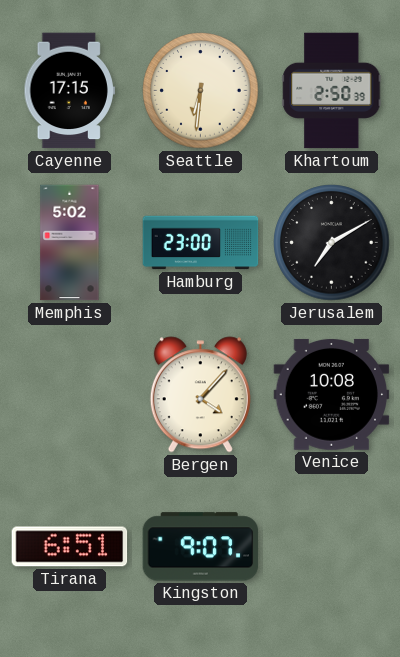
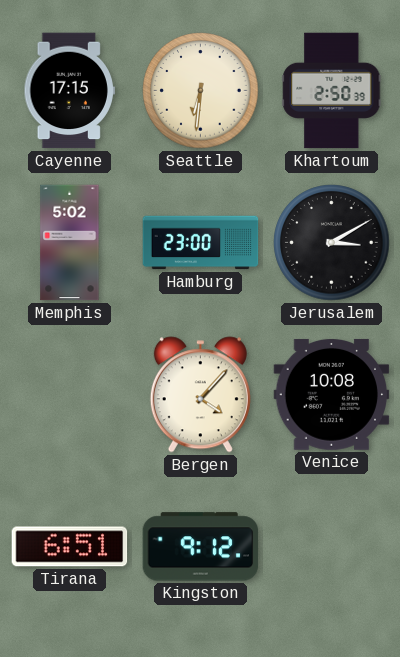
Jerusalem: 7:10 -> 3:10
Kingston: 9:07 -> 9:12
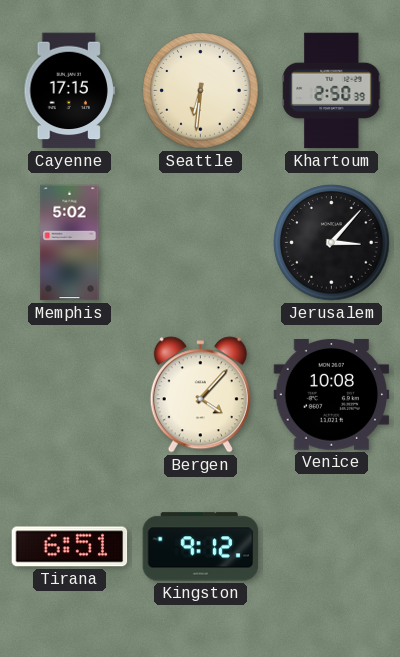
Hamburg: 23:00 -> none
Jerusalem: 3:10 -> 3:07
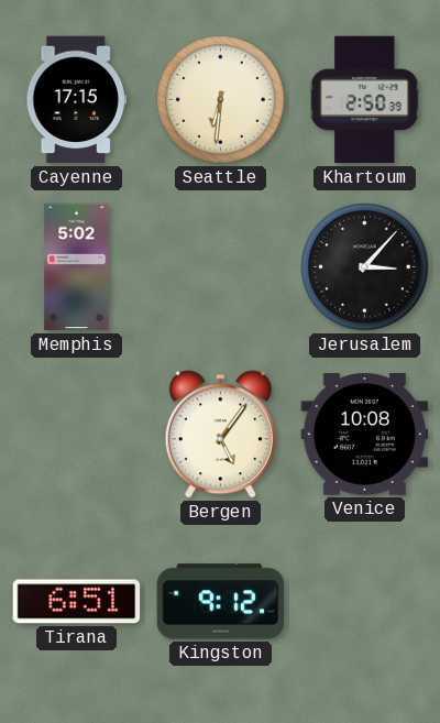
Bergen: 4:07 -> 5:06
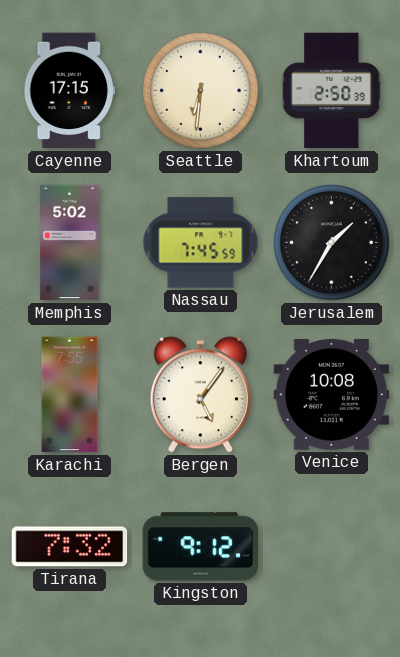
Nassau: none -> 7:45
Jerusalem: 3:07 -> 1:35
Karachi: none -> 7:55
Tirana: 6:51 -> 7:32
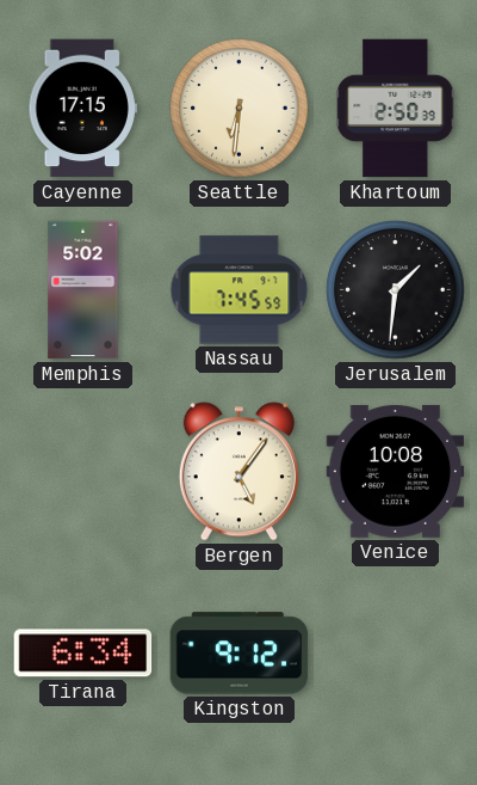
Jerusalem: 1:35 -> 1:31
Karachi: 7:55 -> none
Tirana: 7:32 -> 6:34
